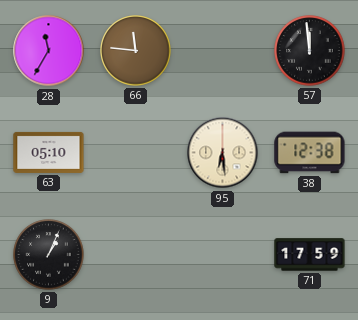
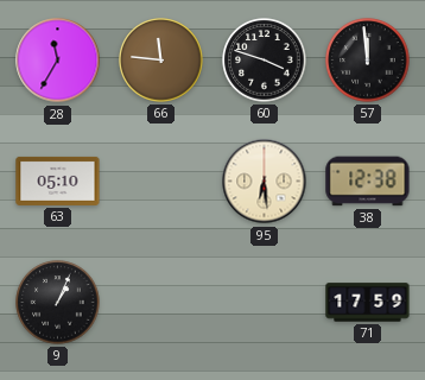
60: none -> 3:48
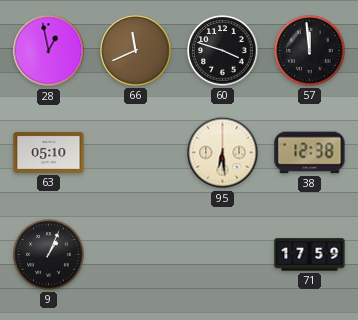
28: 11:35 -> 12:58
66: 11:46 -> 11:41
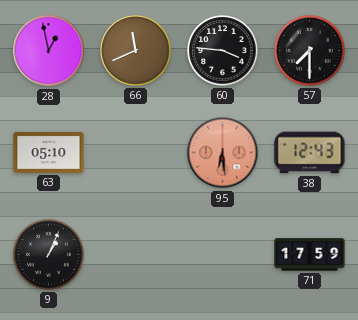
60: 3:48 -> 3:46
57: 11:59 -> 7:30
95 dial: cream -> salmon
38: 12:38 -> 12:43
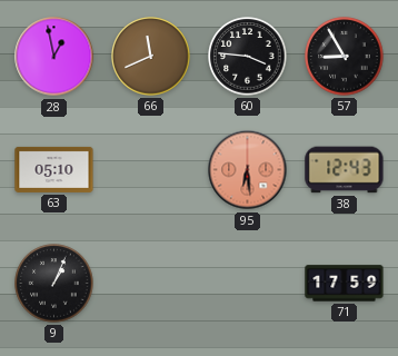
57: 7:30 -> 8:55
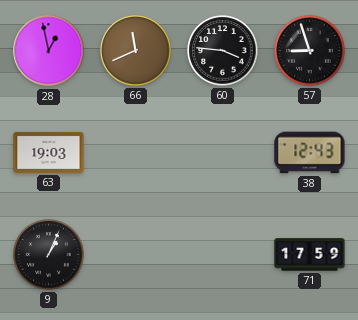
57: 8:55 -> 8:57
63: 05:10 -> 19:03
95: 6:29 -> none
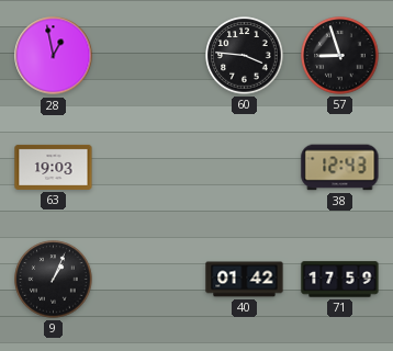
66: 11:41 -> none
40: none -> 01:42
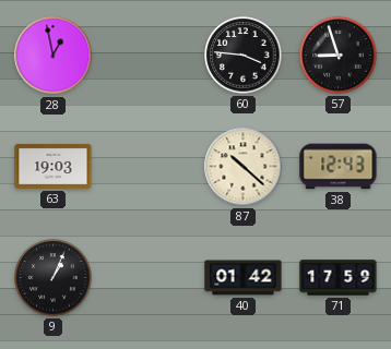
87: none -> 10:22
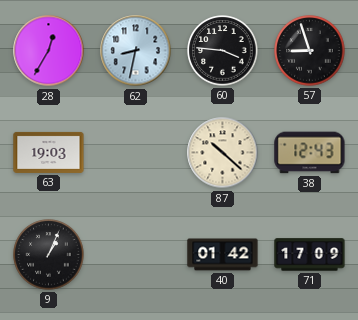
28: 12:58 -> 12:35
62: none -> 8:32
71: 17:59 -> 17:09
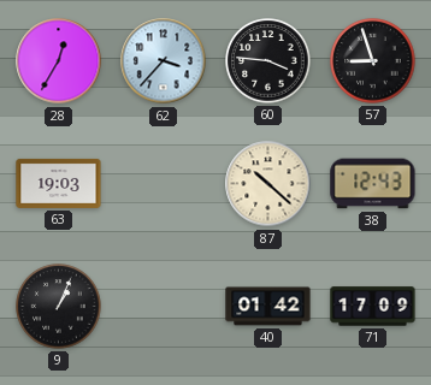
62: 8:32 -> 3:37
